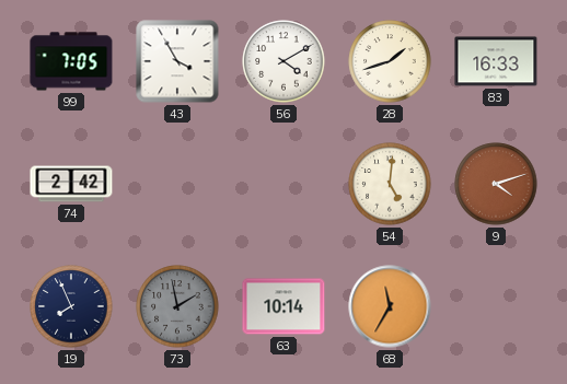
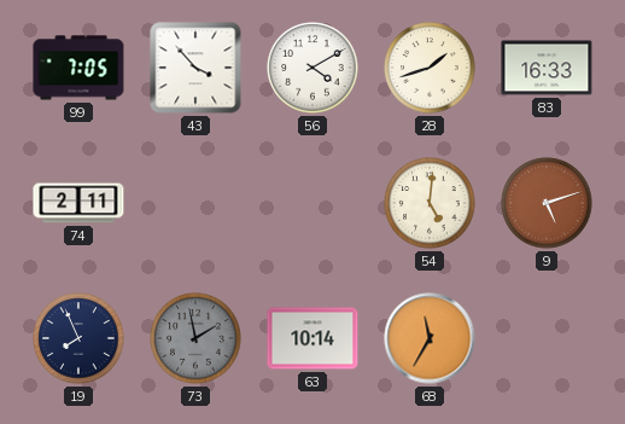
43: 3:55 -> 3:53
74: 2:42 -> 2:11
9: 4:12 -> 5:12
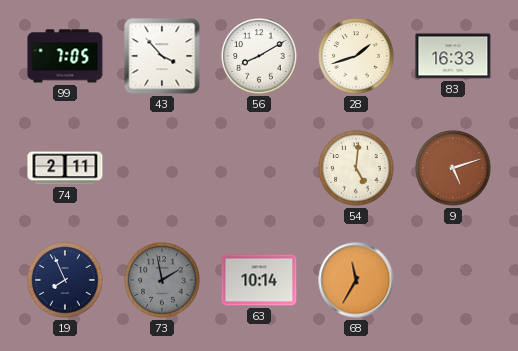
56: 4:10 -> 8:10
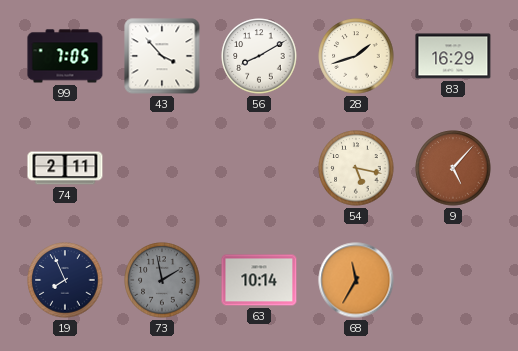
83: 16:33 -> 16:29
54: 5:01 -> 5:17
9: 5:12 -> 5:07
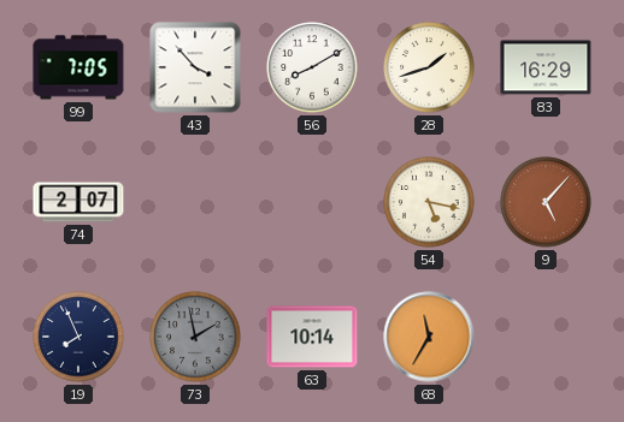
74: 2:11 -> 2:07
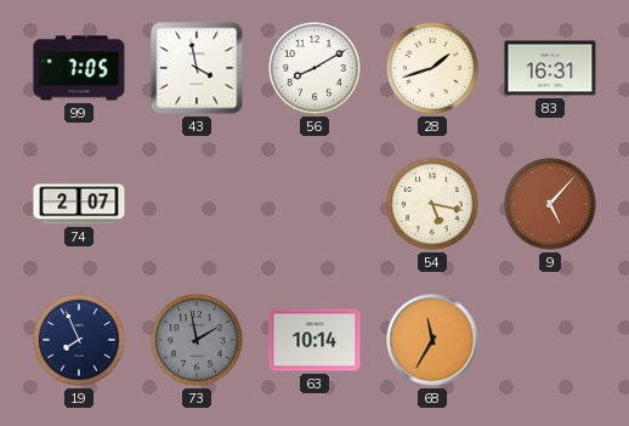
43: 3:53 -> 3:58
83: 16:29 -> 16:31
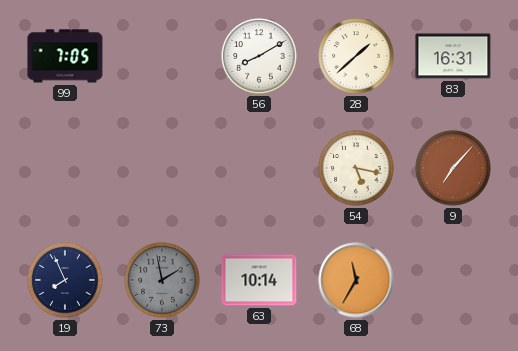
43: 3:58 -> none
28: 1:42 -> 1:38
74: 2:07 -> none
9: 5:07 -> 7:07
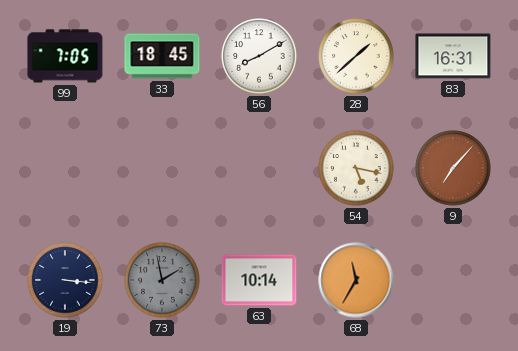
33: none -> 18:45
19: 7:56 -> 3:16
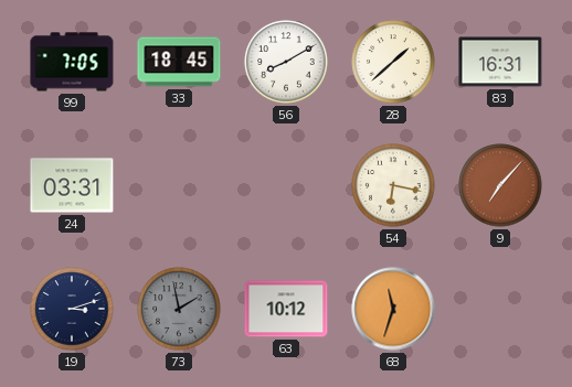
24: none -> 03:31
54: 5:17 -> 6:17
19: 3:16 -> 3:12
63: 10:14 -> 10:12
68: 11:35 -> 11:33
